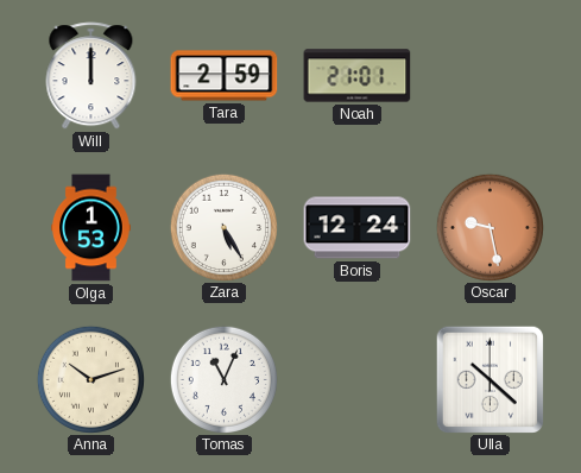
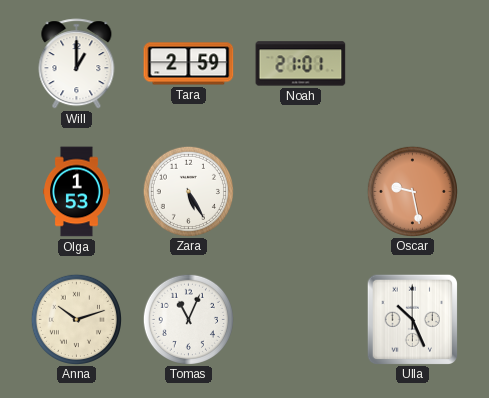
Will: 12:00 -> 1:00
Boris: 12:24 -> none
Ulla: 10:22 -> 10:26
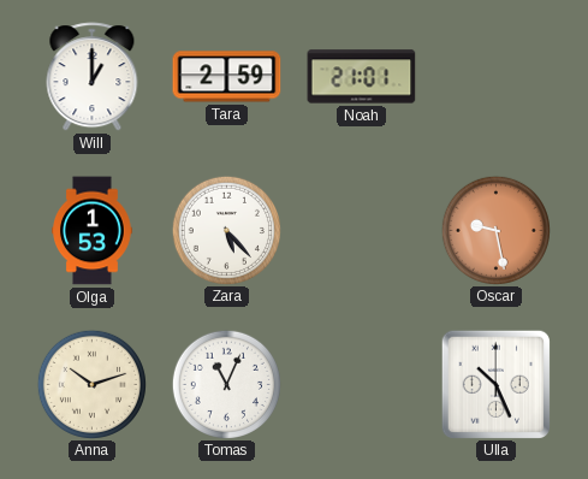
Zara: 5:25 -> 5:23
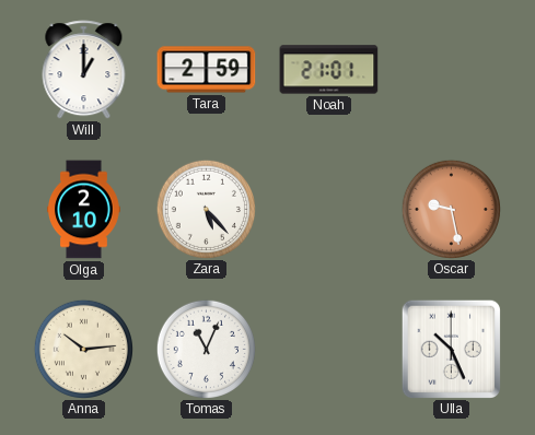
Olga: 1:53 -> 2:10
Anna: 10:12 -> 10:14
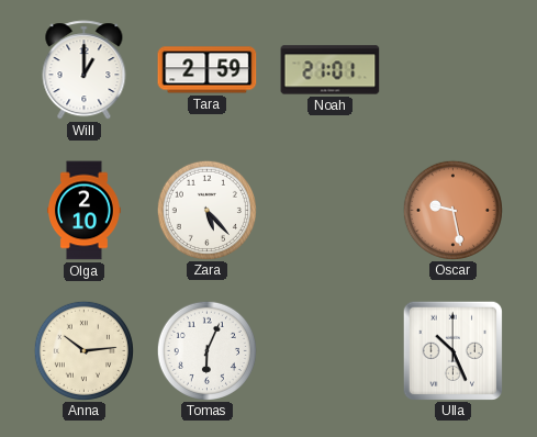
Tomas: 11:04 -> 6:04
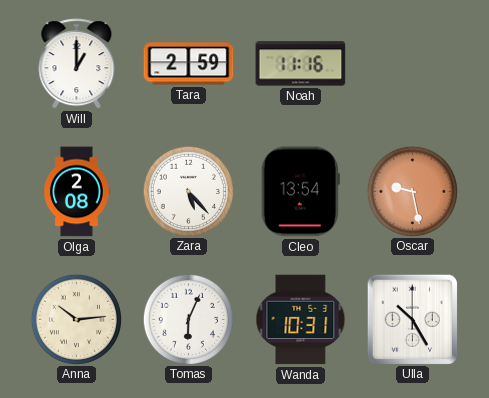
Noah: 21:01 -> 11:16
Olga: 2:10 -> 2:08
Cleo: none -> 13:54
Wanda: none -> 10:31
Ulla: 10:26 -> 10:25
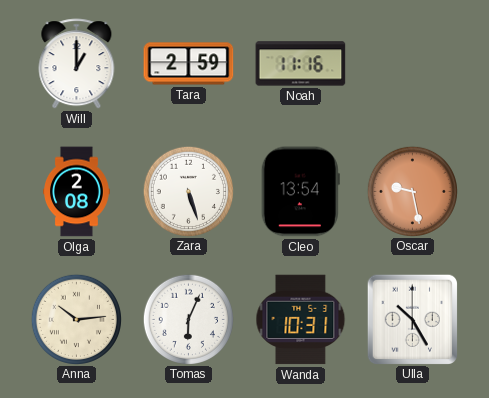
Zara: 5:23 -> 5:27
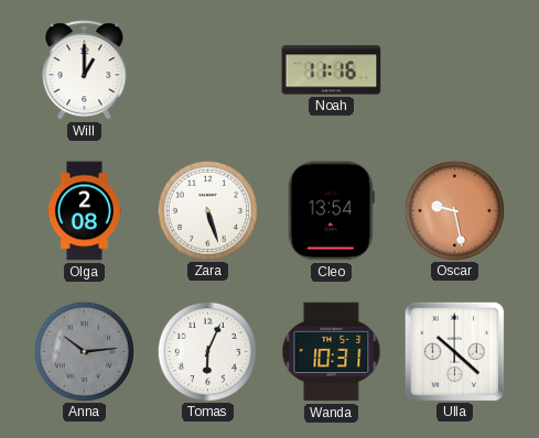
Tara: 2:59 -> none
Anna dial: cream -> grey
Ulla: 10:25 -> 10:22
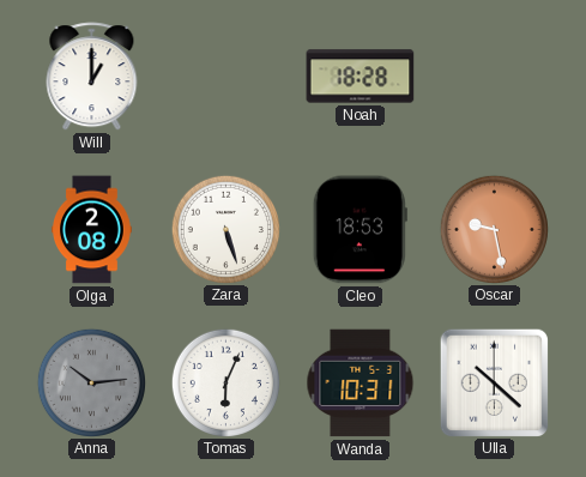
Noah: 11:16 -> 18:28
Cleo: 13:54 -> 18:53
